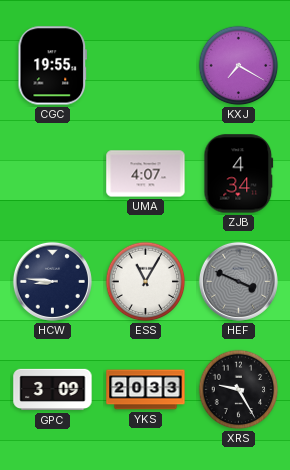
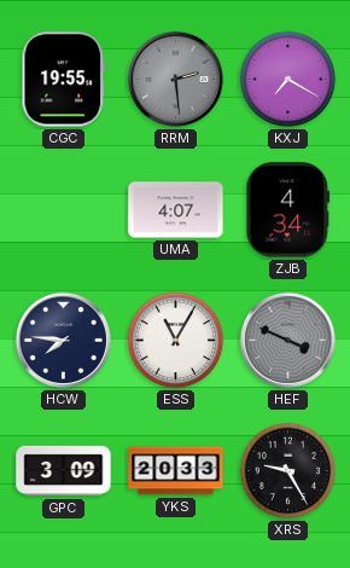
RRM: none -> 2:29
HCW: 8:46 -> 7:46
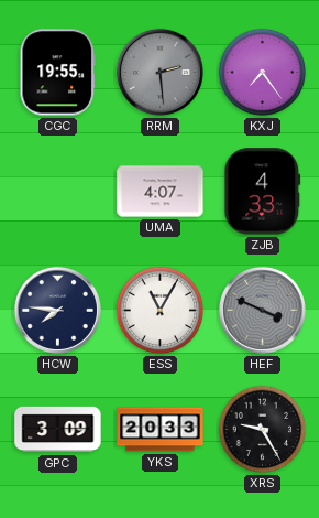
KXJ: 7:20 -> 7:24
ZJB: 4:34 -> 4:33
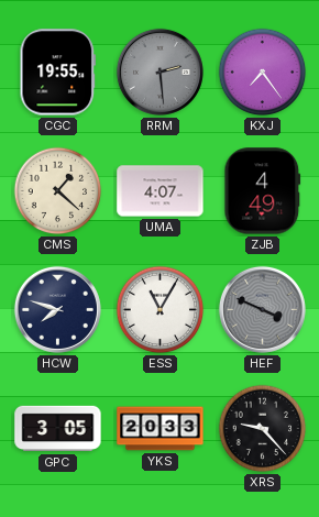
CMS: none -> 1:22
ZJB: 4:33 -> 4:49
HCW: 7:46 -> 7:48
GPC: 3:09 -> 3:05
XRS: 9:25 -> 9:23
